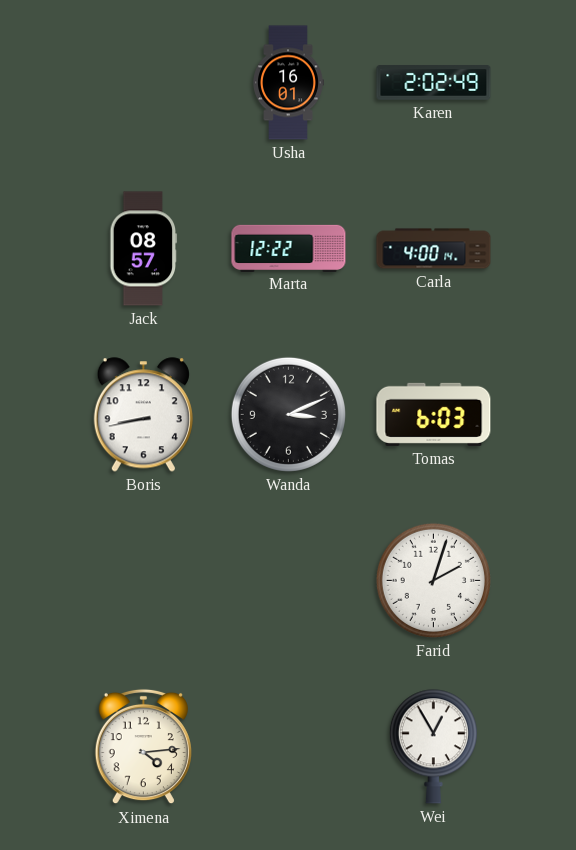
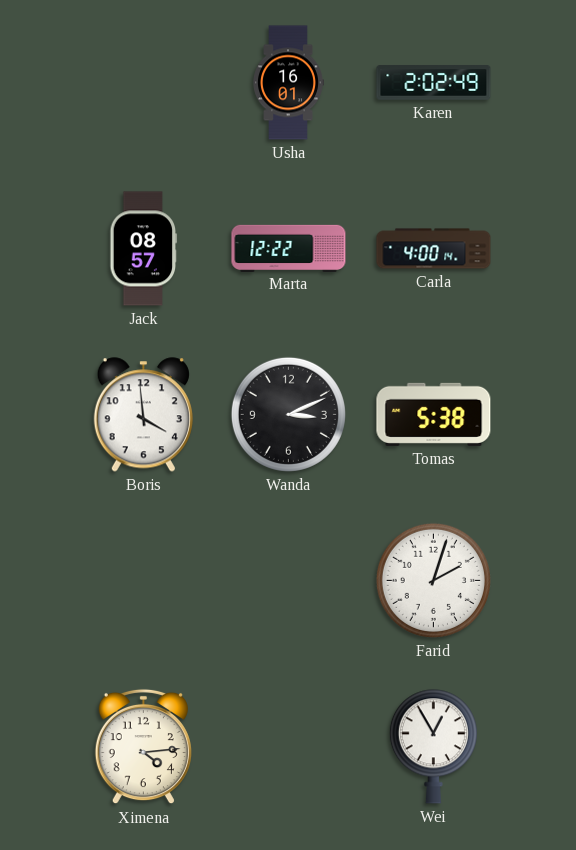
Boris: 8:43 -> 3:59
Tomas: 6:03 -> 5:38
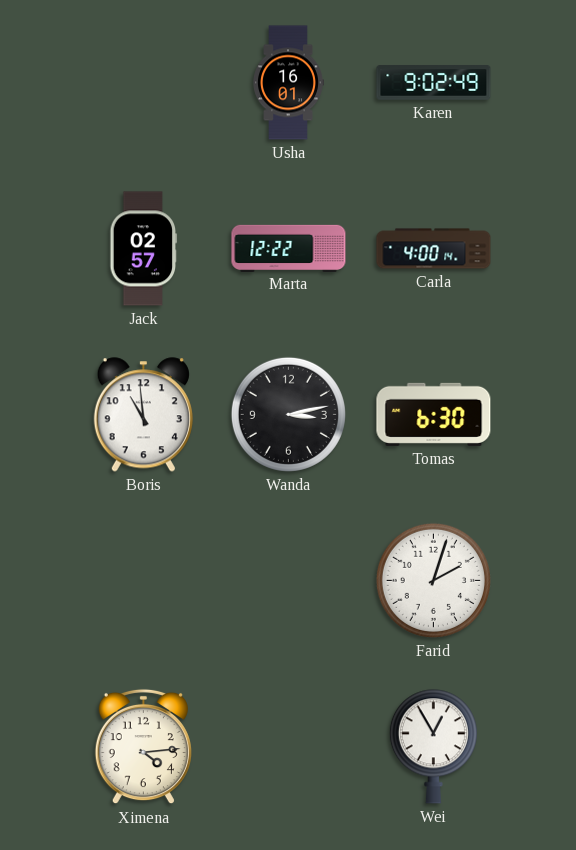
Karen: 2:02 -> 9:02
Jack: 08:57 -> 02:57
Boris: 3:59 -> 10:59
Wanda: 3:11 -> 3:13
Tomas: 5:38 -> 6:30
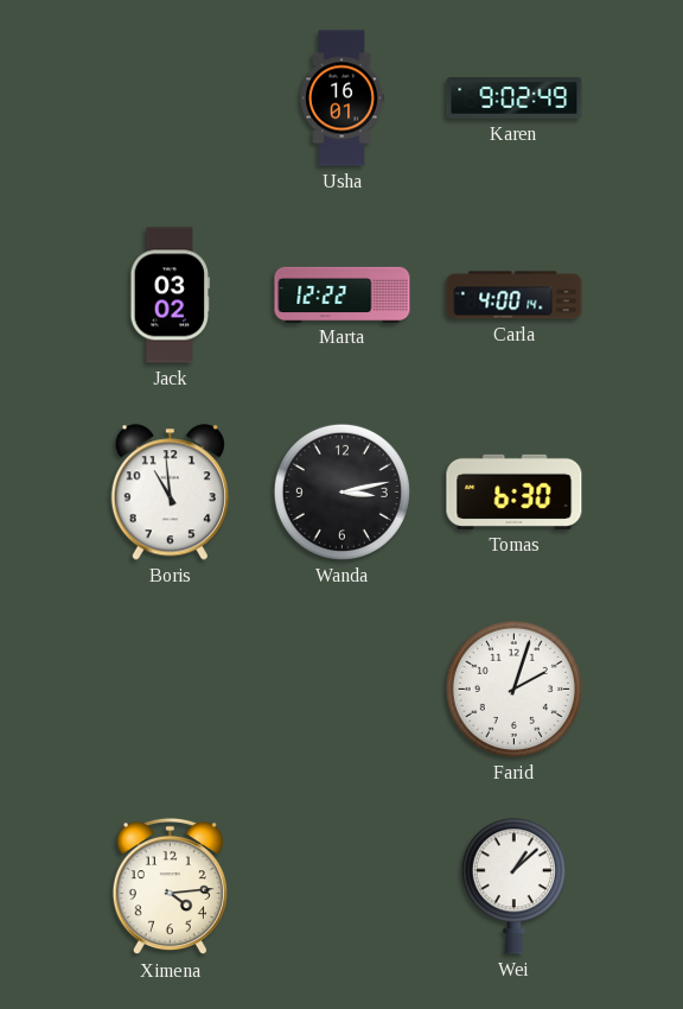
Jack: 02:57 -> 03:02
Wei: 12:55 -> 1:08
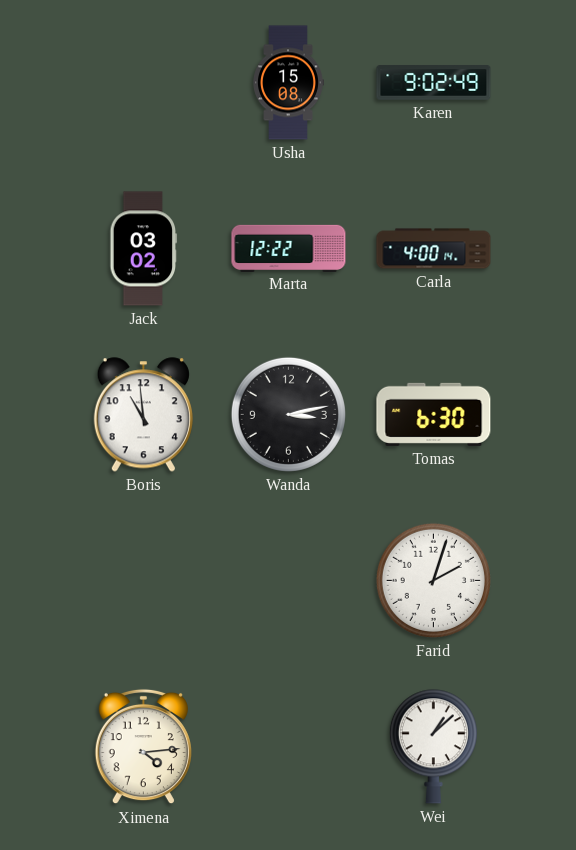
Usha: 16:01 -> 15:08
